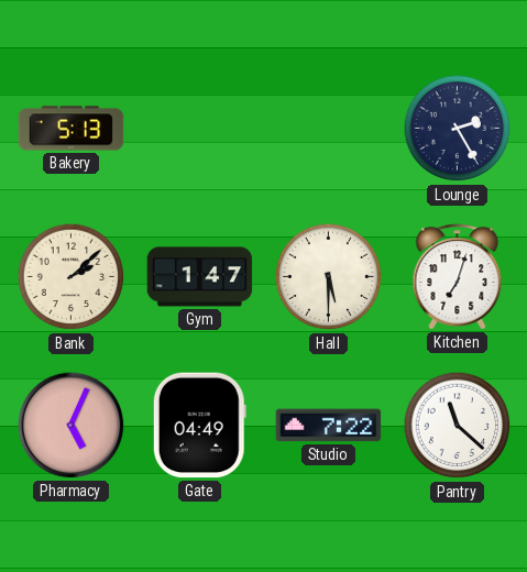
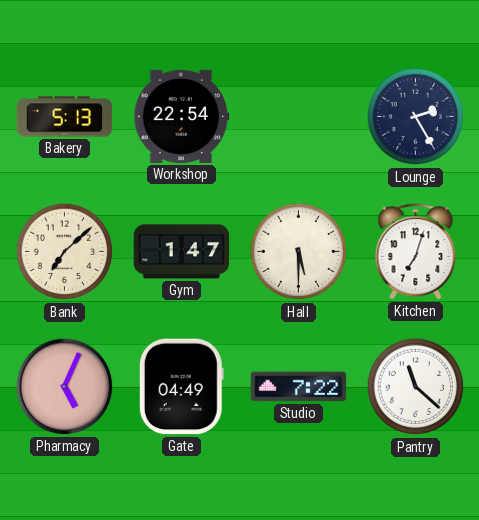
Workshop: none -> 22:54
Bank: 2:08 -> 7:08
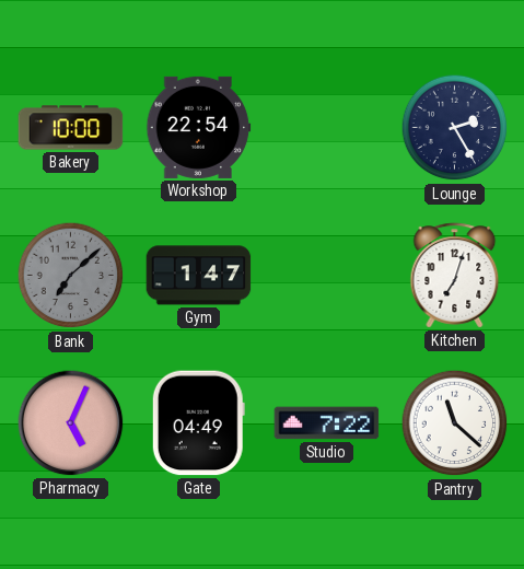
Bakery: 5:13 -> 10:00
Bank dial: cream -> grey
Hall: 5:30 -> none
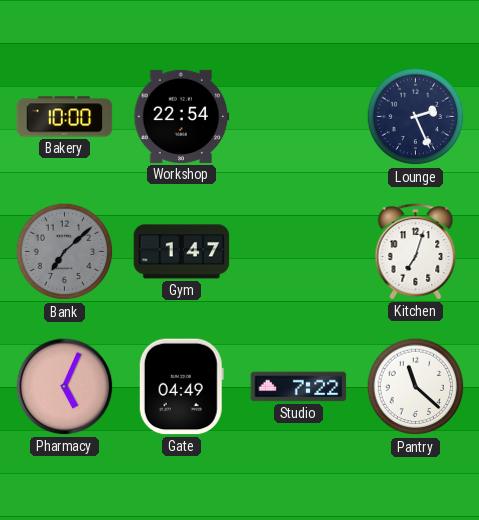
Lounge: 2:25 -> 2:26
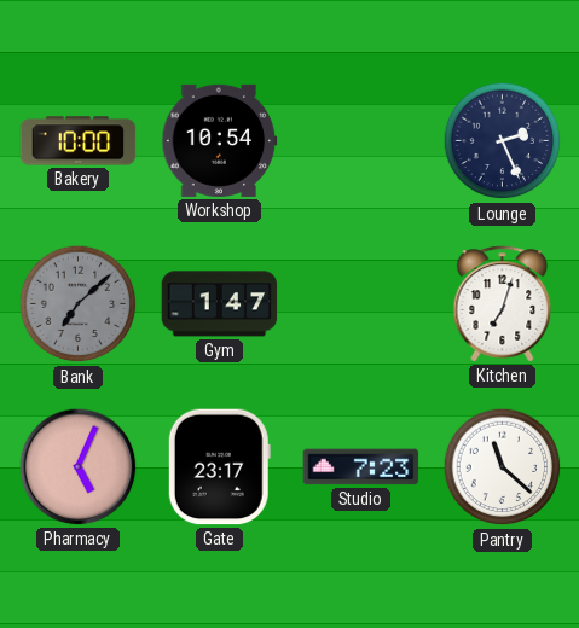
Workshop: 22:54 -> 10:54
Gate: 04:49 -> 23:17
Studio: 7:22 -> 7:23
